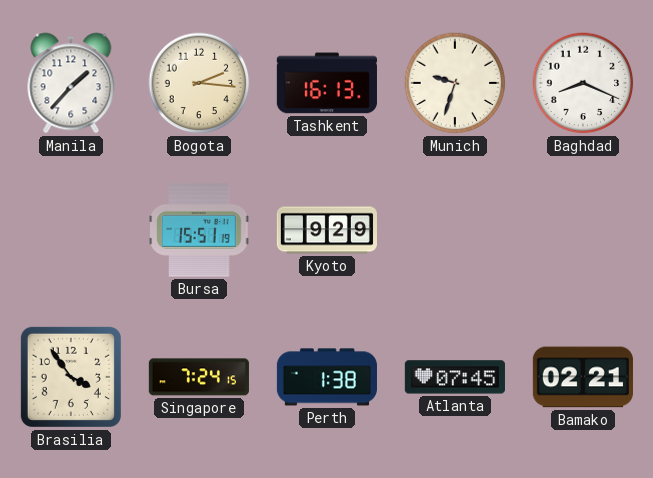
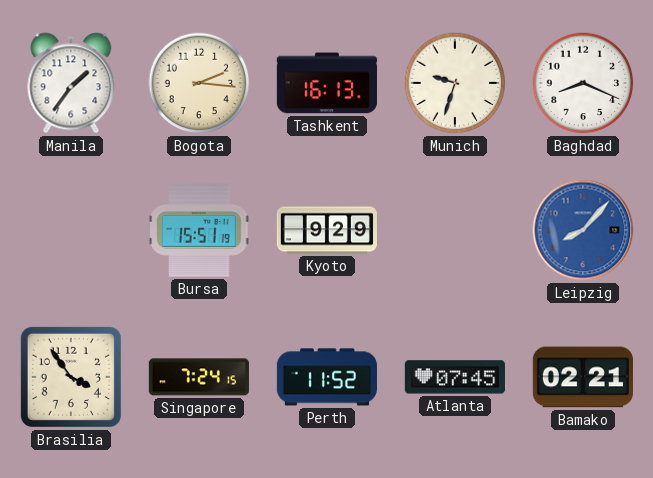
Manila: 1:37 -> 1:36
Leipzig: none -> 8:07
Perth: 1:38 -> 11:52
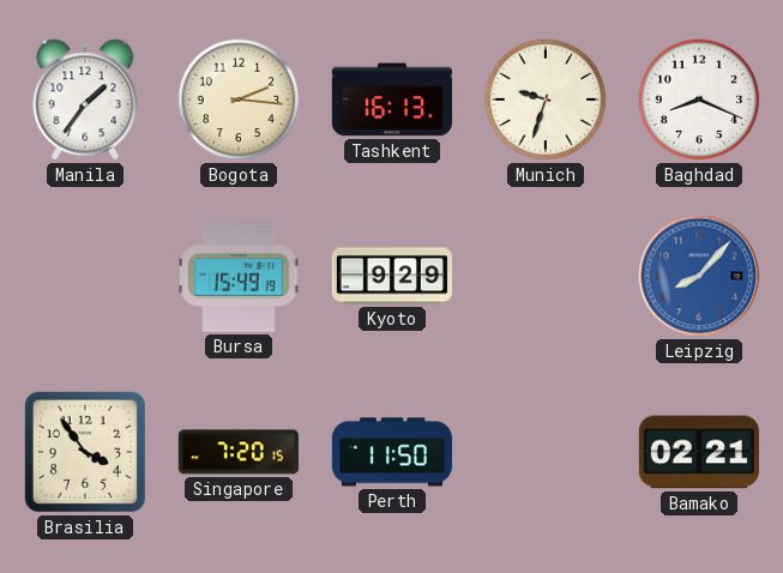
Bursa: 15:51 -> 15:49
Singapore: 7:24 -> 7:20
Perth: 11:52 -> 11:50
Atlanta: 07:45 -> none
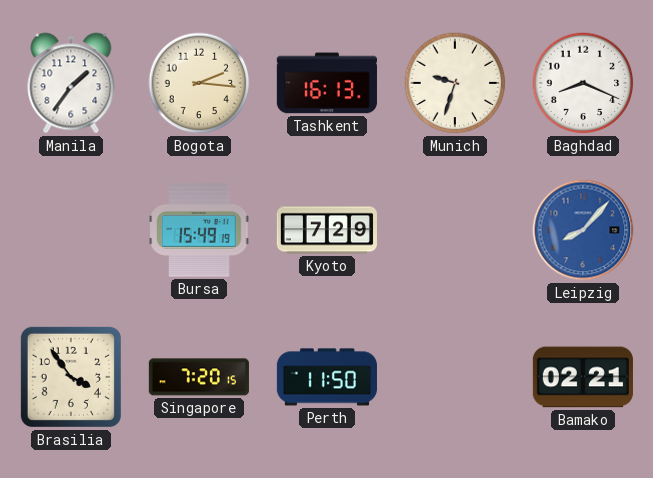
Kyoto: 9:29 -> 7:29
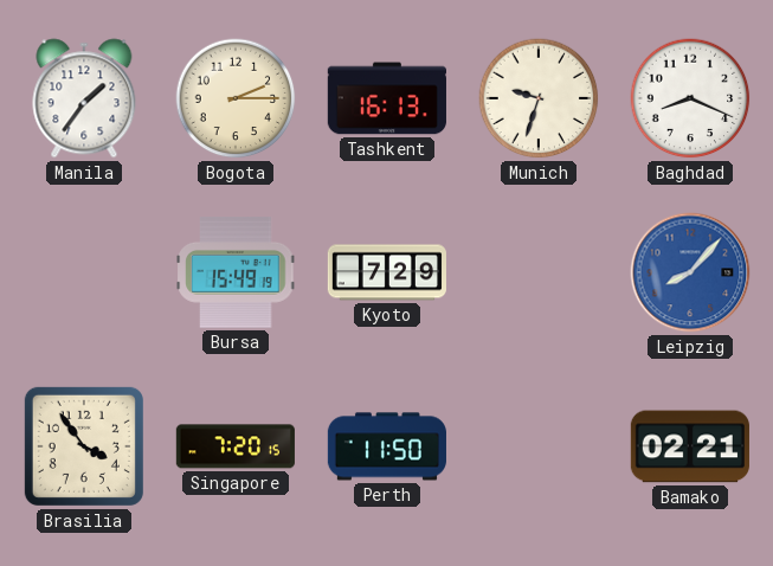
Bogota: 2:16 -> 2:15
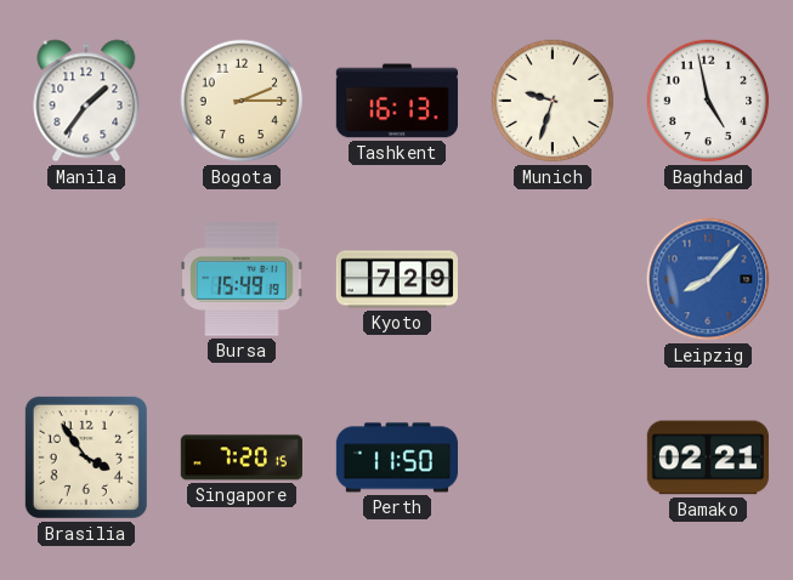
Baghdad: 8:19 -> 4:58
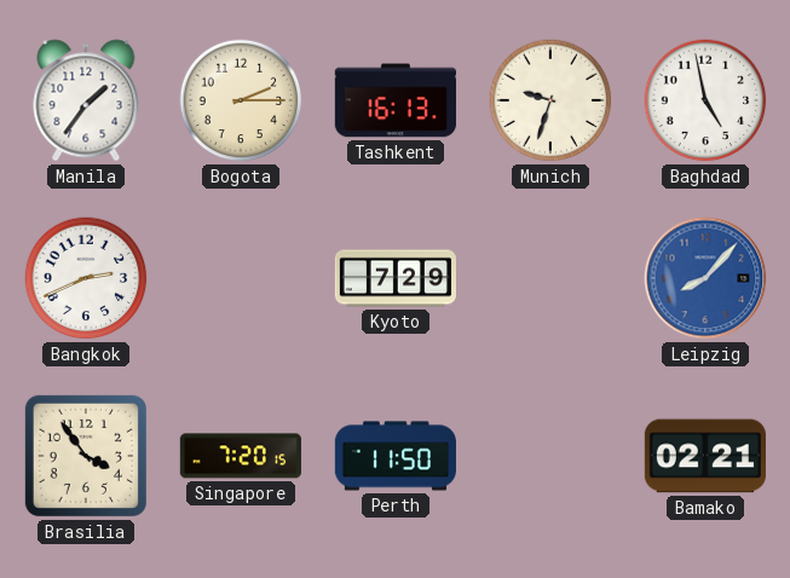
Bangkok: none -> 2:41
Bursa: 15:49 -> none
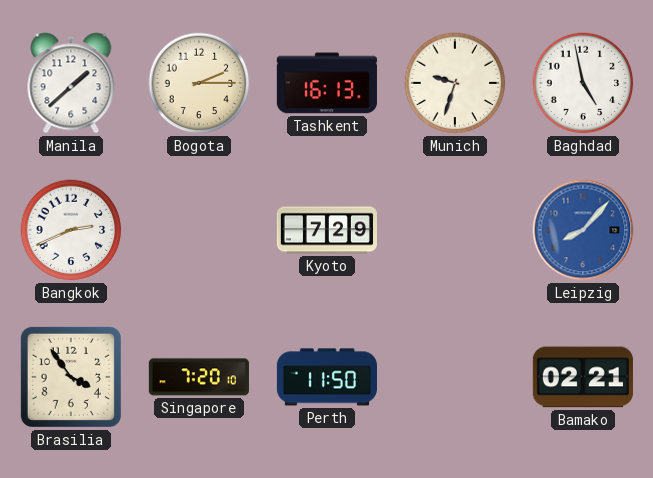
Manila: 1:36 -> 1:38
Singapore: 7:20:15 -> 7:20:10
